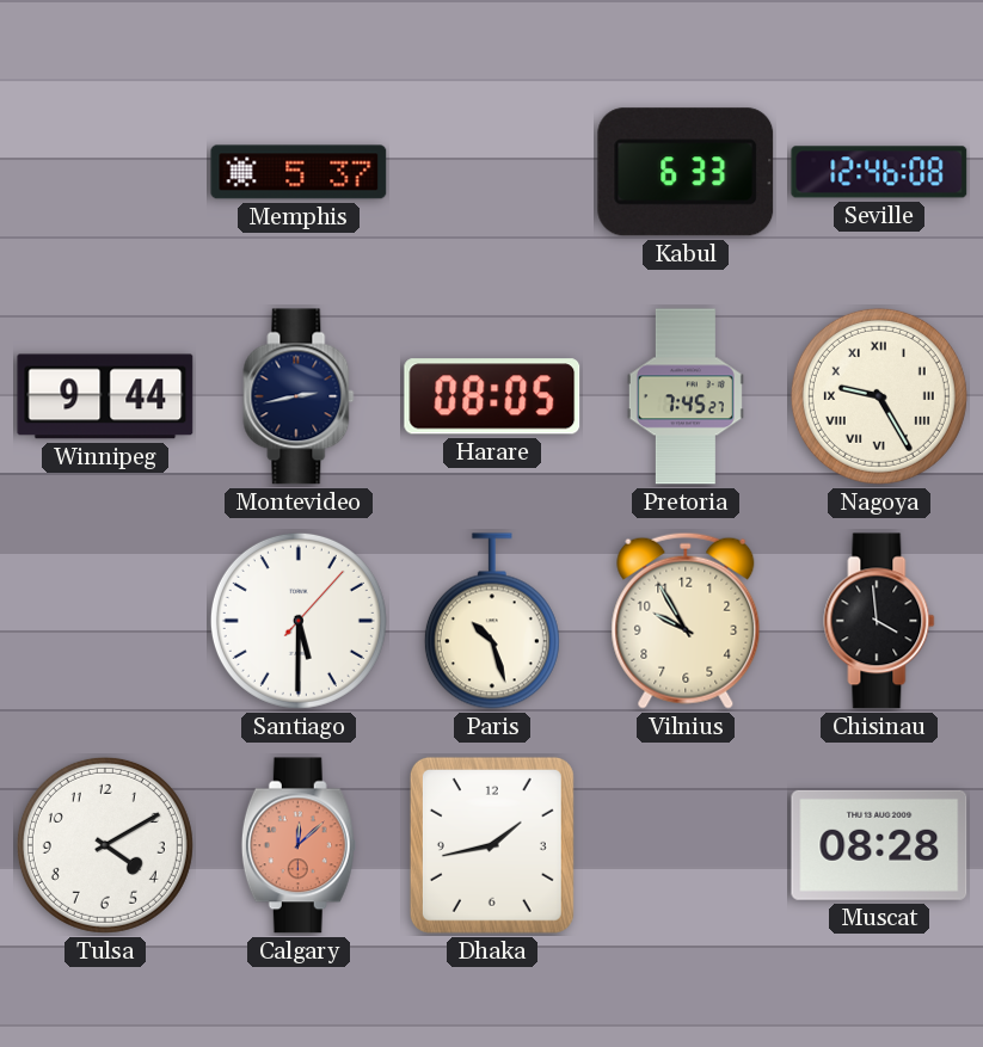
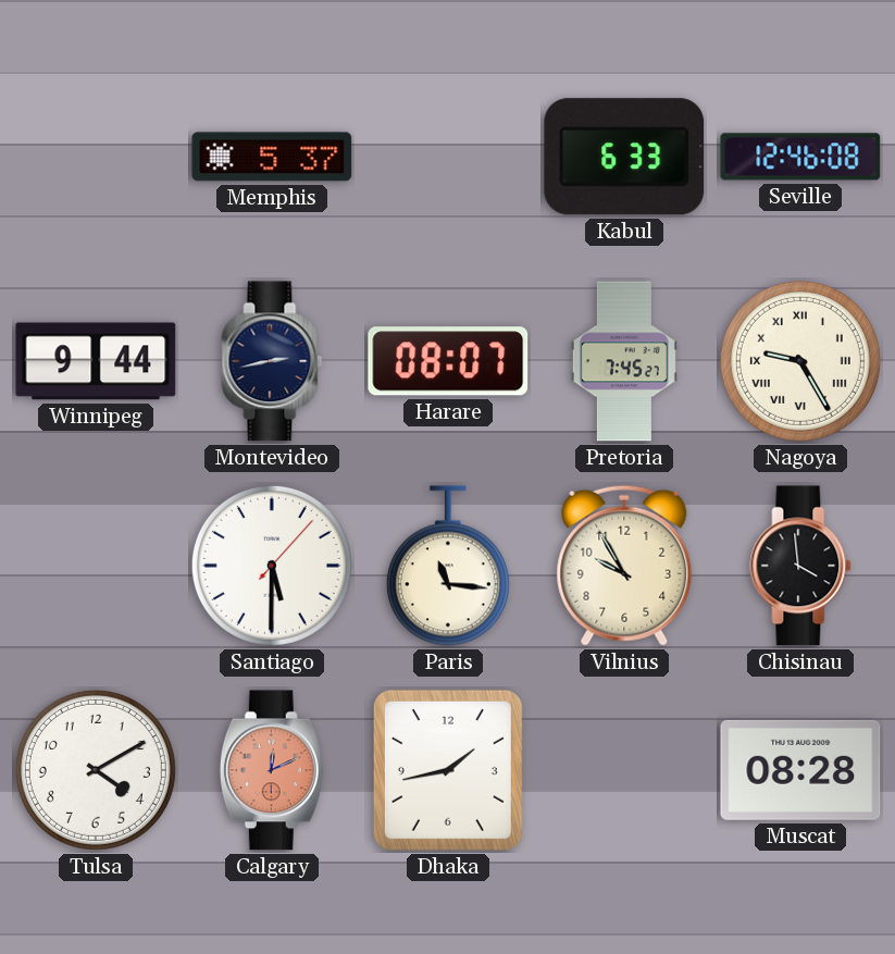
Harare: 08:05 -> 08:07
Paris: 10:27 -> 11:16
Calgary: 12:08 -> 12:11
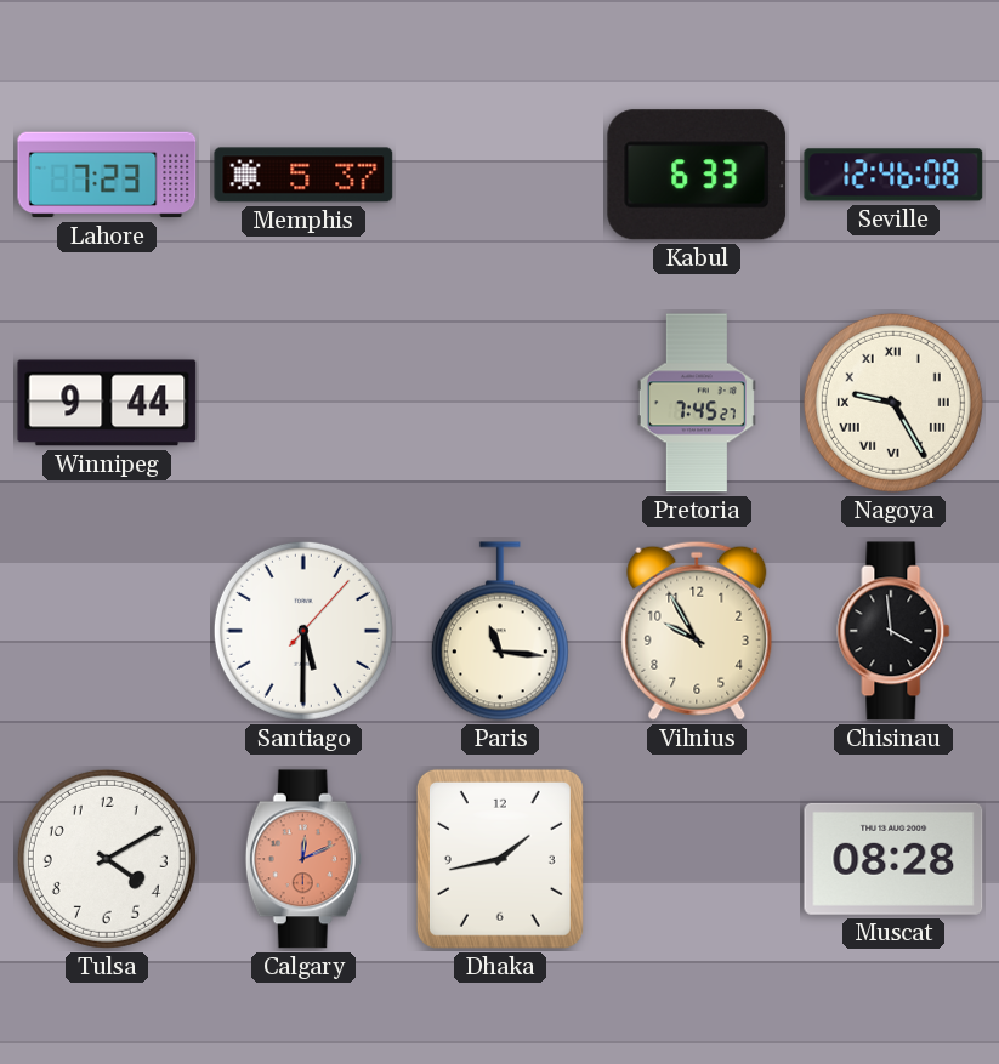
Lahore: none -> 7:23
Montevideo: 2:43 -> none
Harare: 08:07 -> none
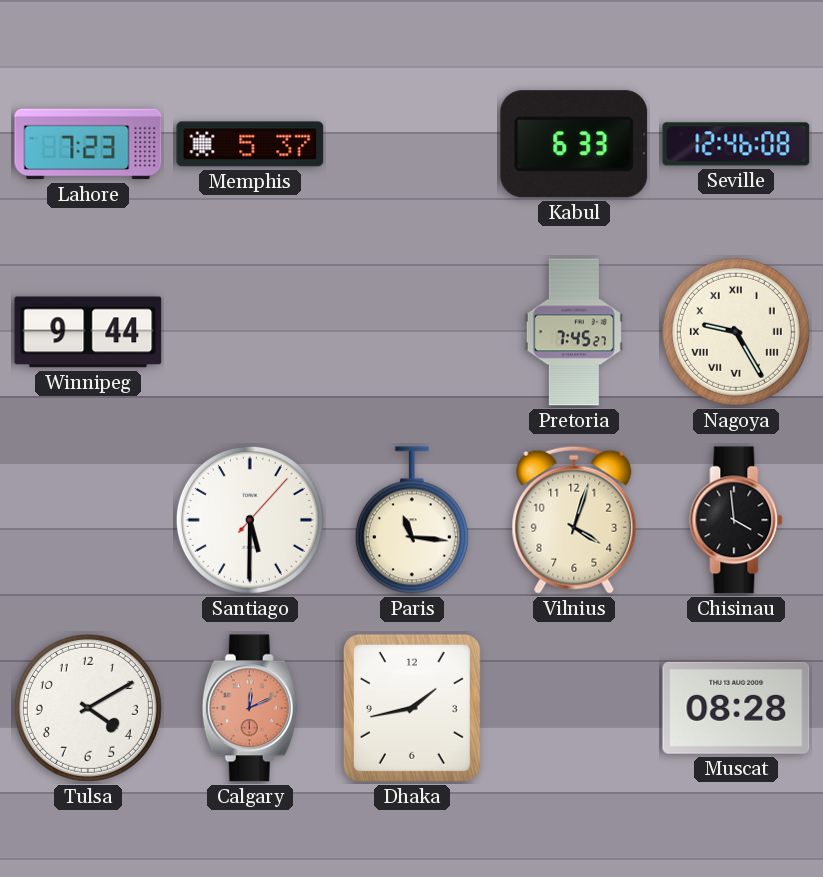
Vilnius: 9:55 -> 4:03
